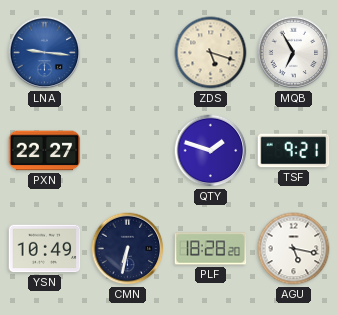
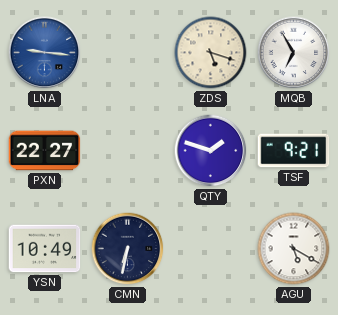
PLF: 18:28 -> none
AGU: 5:17 -> 5:20
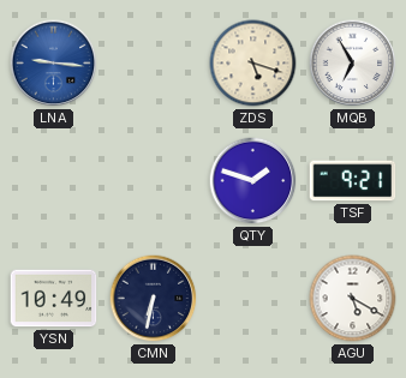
PXN: 22:27 -> none
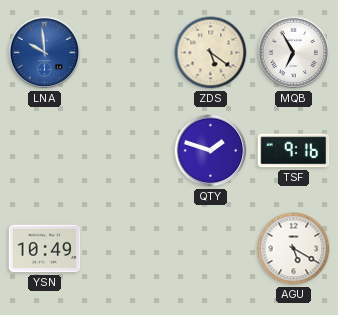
LNA: 9:16 -> 9:59
ZDS: 5:18 -> 5:21
TSF: 9:21 -> 9:16
CMN: 6:32 -> none
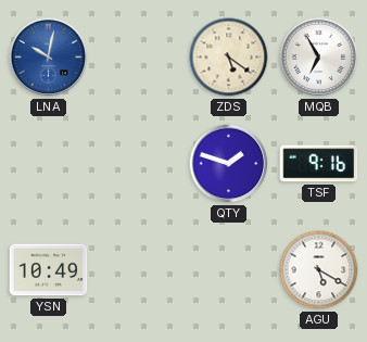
LNA: 9:59 -> 10:02
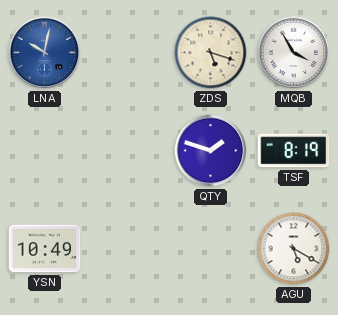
ZDS: 5:21 -> 5:18
MQB: 6:55 -> 3:55
TSF: 9:16 -> 8:19
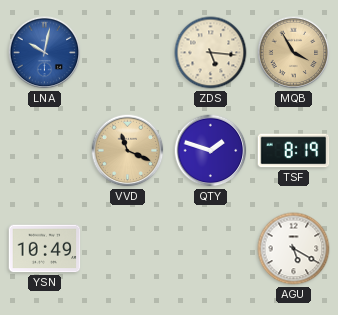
ZDS: 5:18 -> 5:16
MQB dial: white -> champagne
VVD: none -> 11:19
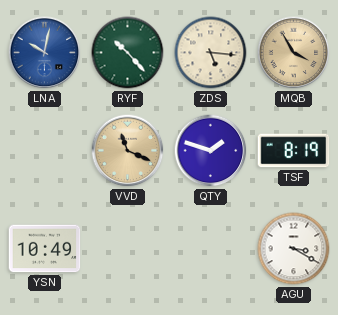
RYF: none -> 10:23
AGU: 5:20 -> 3:20
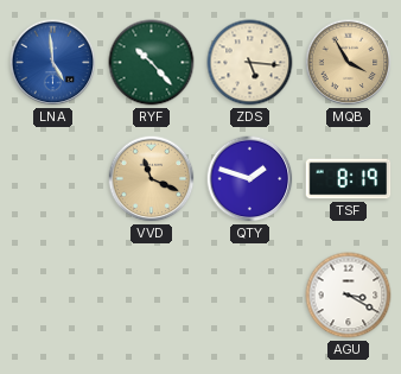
LNA: 10:02 -> 4:59
YSN: 10:49 -> none
